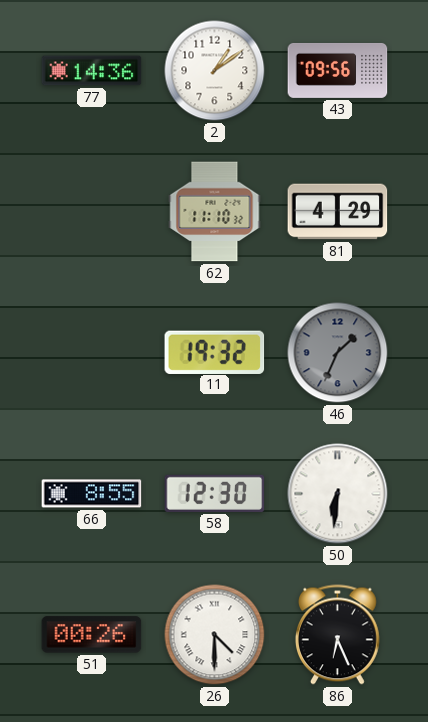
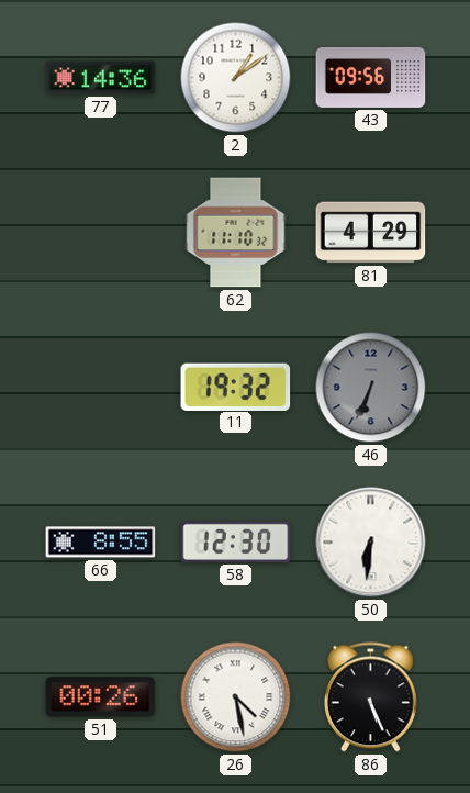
46: 1:34 -> 6:34
26: 4:30 -> 4:28
86: 6:26 -> 5:26
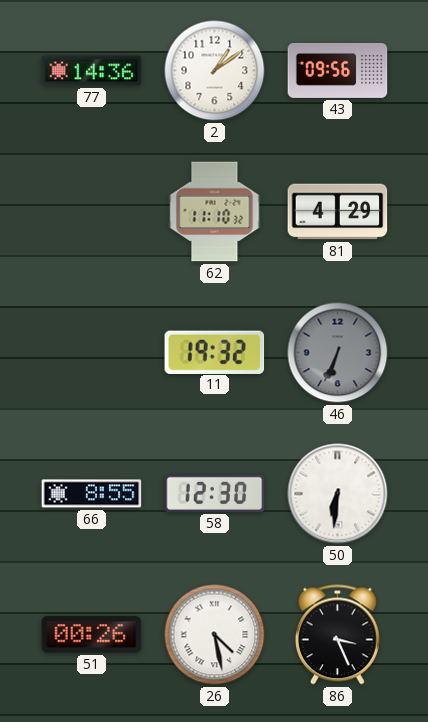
86: 5:26 -> 3:26
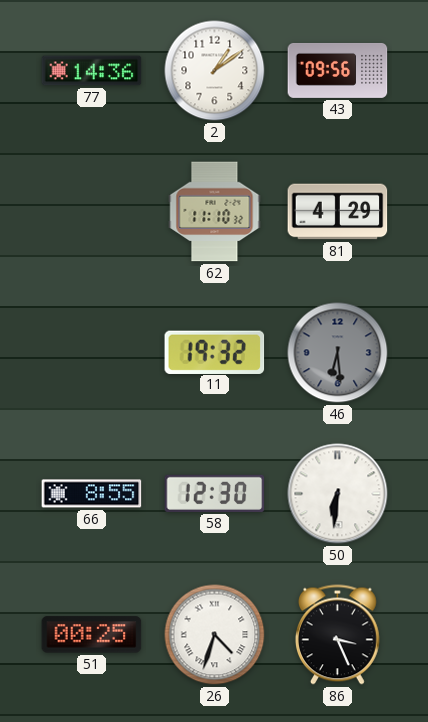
46: 6:34 -> 6:29
51: 00:26 -> 00:25
26: 4:28 -> 4:33
